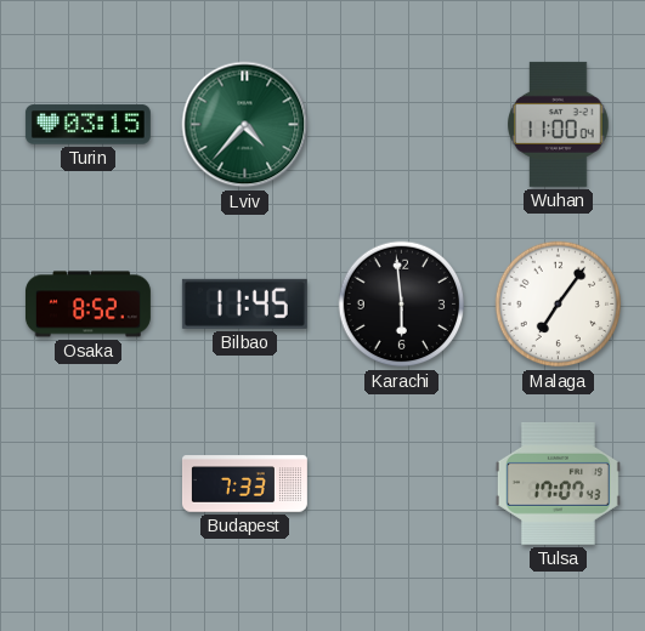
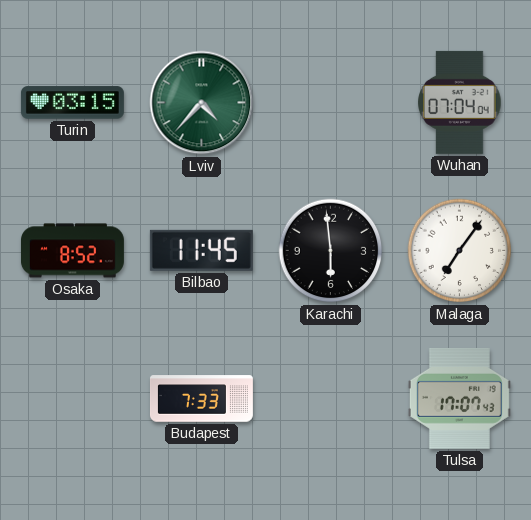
Wuhan: 11:00 -> 07:04
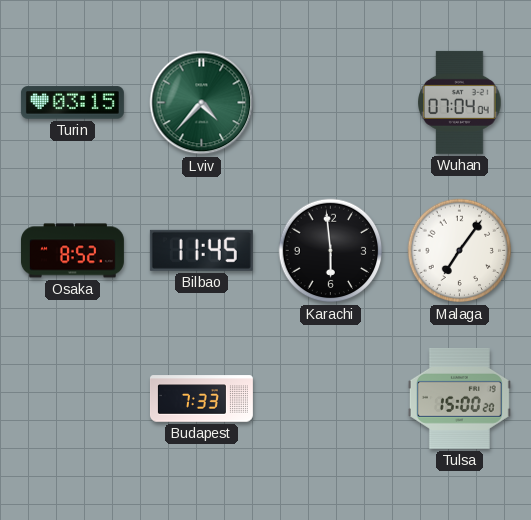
Tulsa: 17:07 -> 15:00
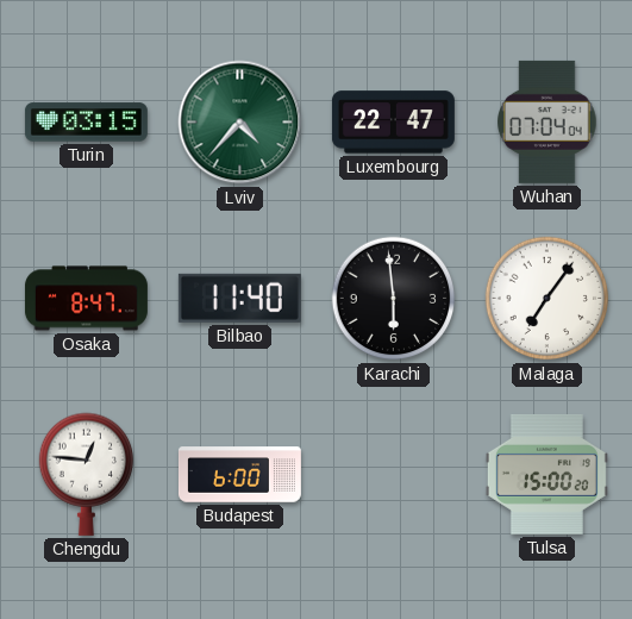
Luxembourg: none -> 22:47
Osaka: 8:52 -> 8:47
Bilbao: 11:45 -> 11:40
Chengdu: none -> 12:46
Budapest: 7:33 -> 6:00
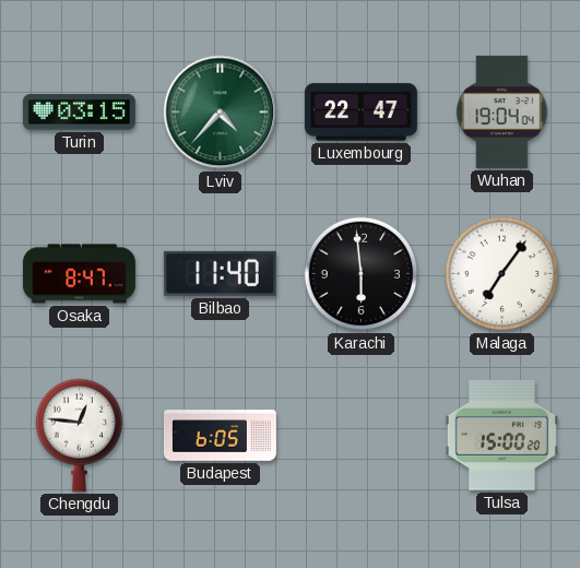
Wuhan: 07:04 -> 19:04
Budapest: 6:00 -> 6:05
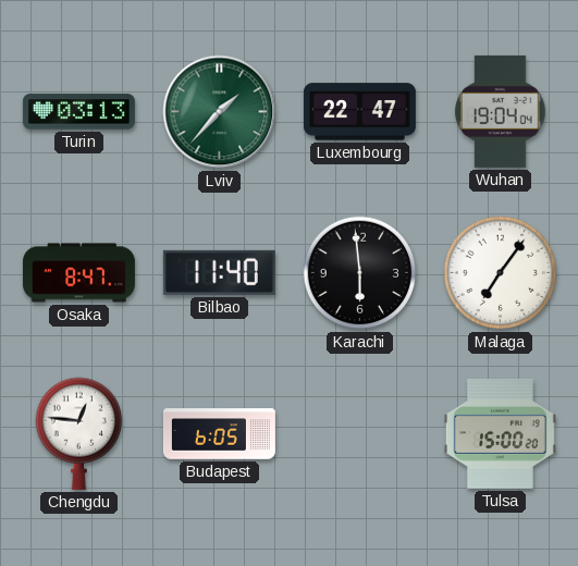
Turin: 03:15 -> 03:13
Lviv: 4:37 -> 1:37
